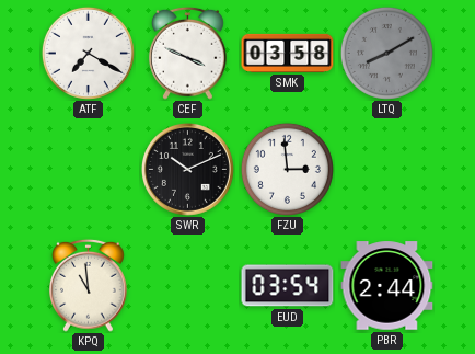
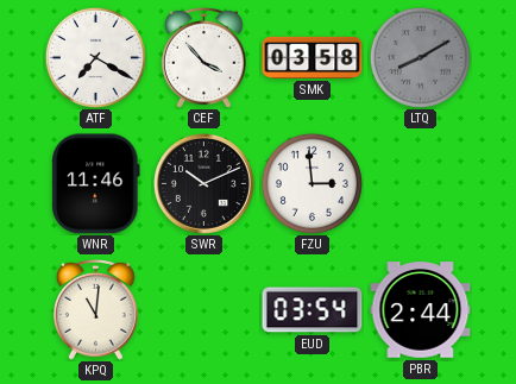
CEF: 3:49 -> 3:53
WNR: none -> 11:46
KPQ: 10:59 -> 11:01
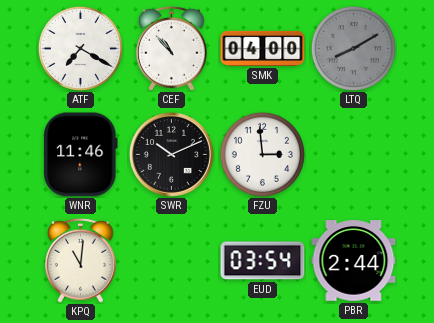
CEF: 3:53 -> 10:53
SMK: 03:58 -> 04:00
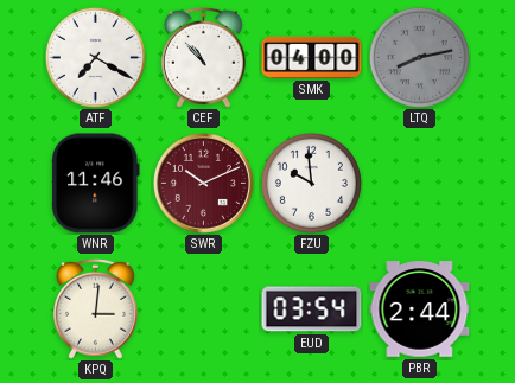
LTQ: 8:10 -> 8:13
SWR dial: black -> burgundy
FZU: 2:59 -> 9:59
KPQ: 11:01 -> 3:01
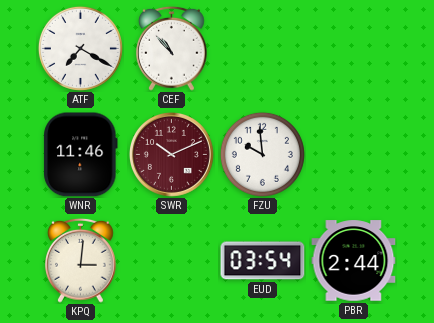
SMK: 04:00 -> none
LTQ: 8:13 -> none
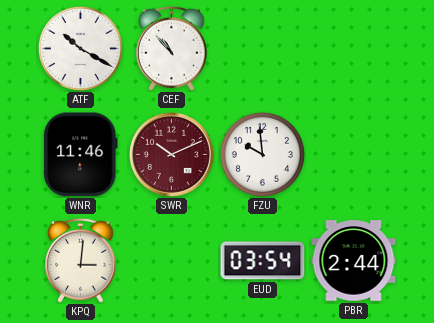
ATF: 7:20 -> 10:20
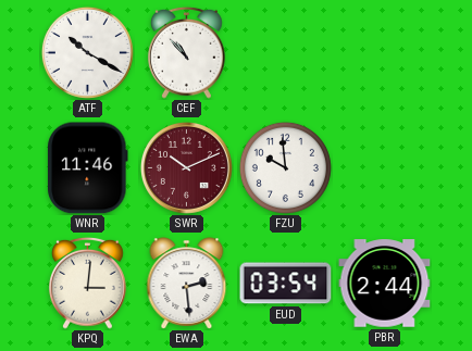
EWA: none -> 2:29
